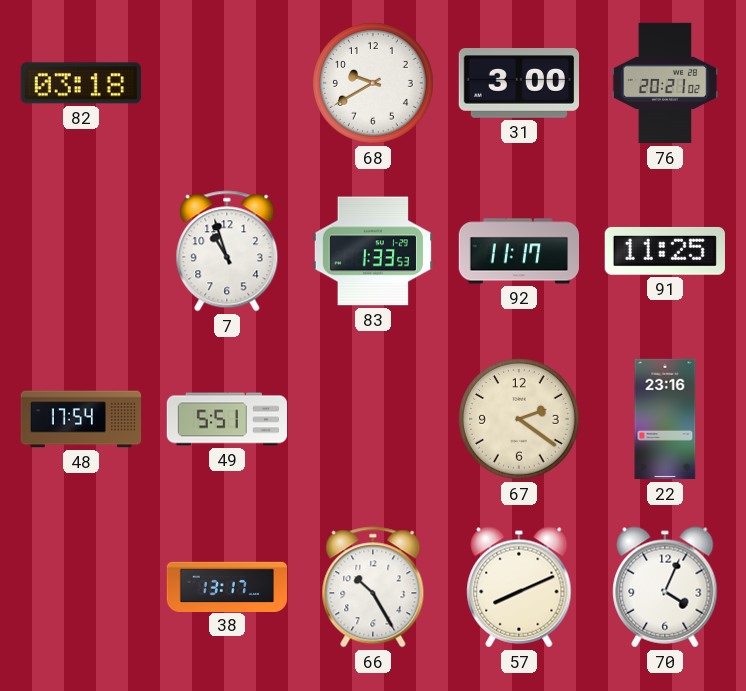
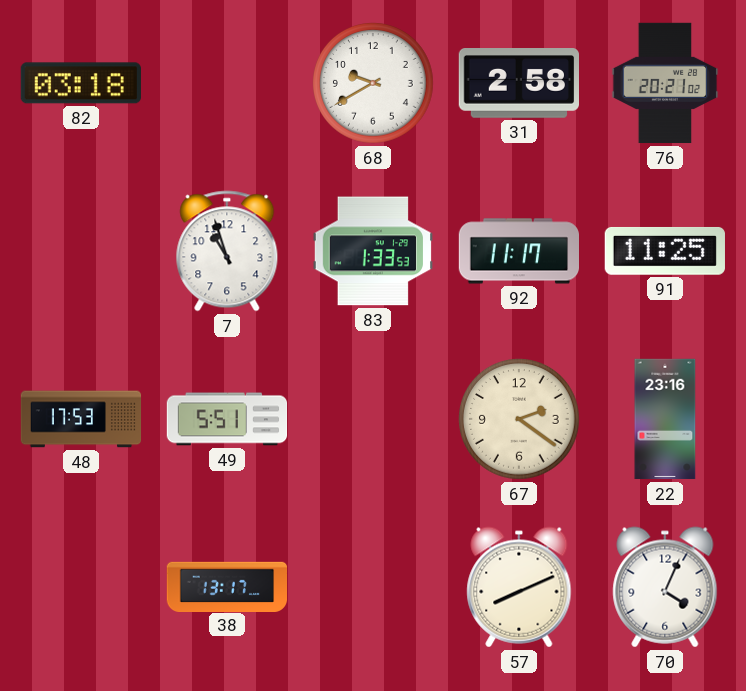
31: 3:00 -> 2:58
48: 17:54 -> 17:53
66: 10:25 -> none
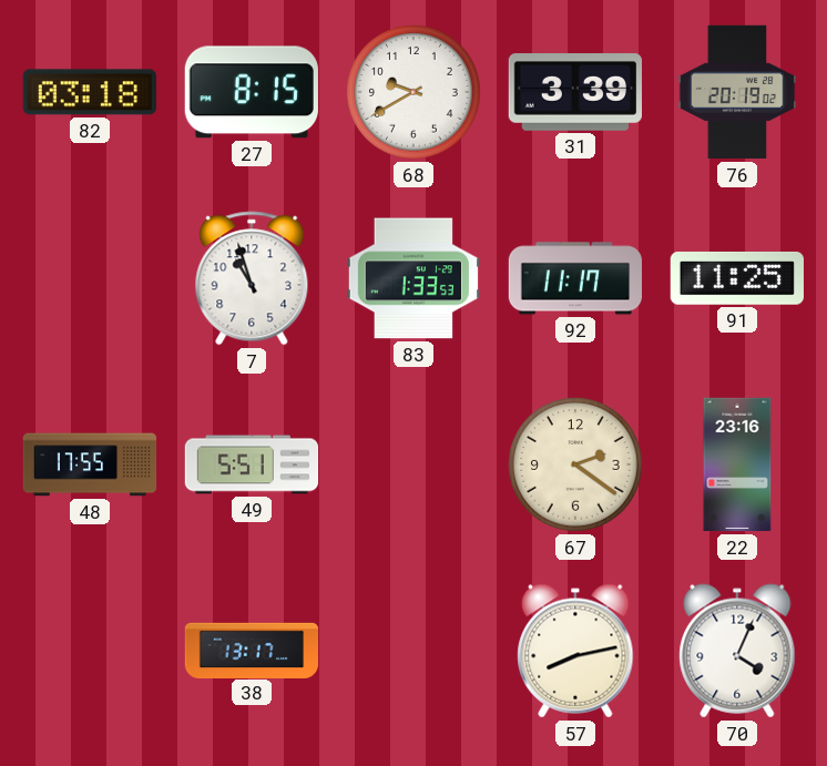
27: none -> 8:15
31: 2:58 -> 3:39
76: 20:21 -> 20:19
48: 17:53 -> 17:55
57: 8:11 -> 8:13
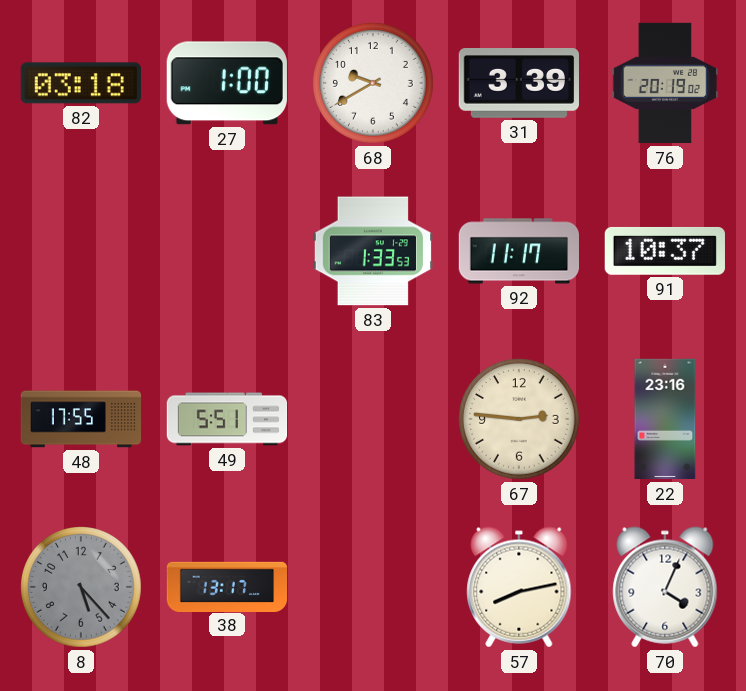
27: 8:15 -> 1:00
7: 10:57 -> none
91: 11:25 -> 10:37
67: 2:21 -> 2:46
8: none -> 5:23
